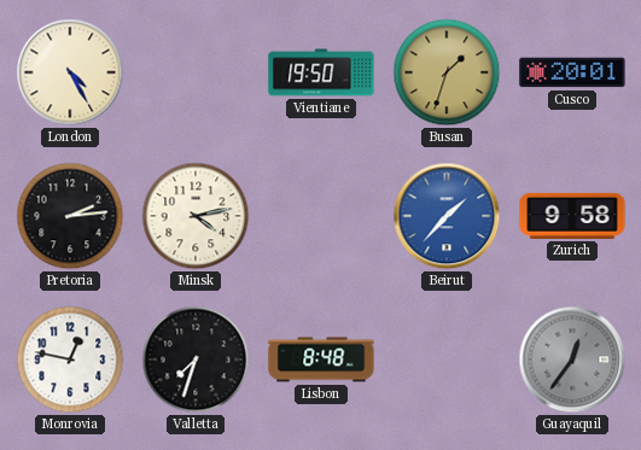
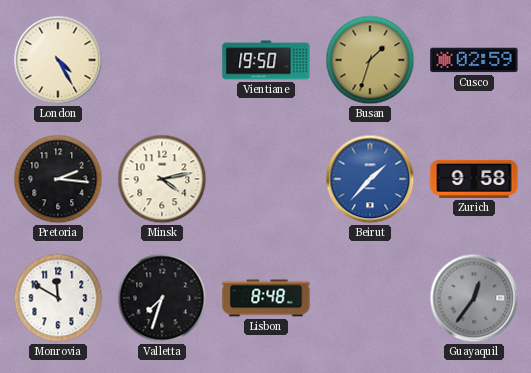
Cusco: 20:01 -> 02:59
Pretoria: 2:14 -> 2:16
Monrovia: 12:47 -> 11:50
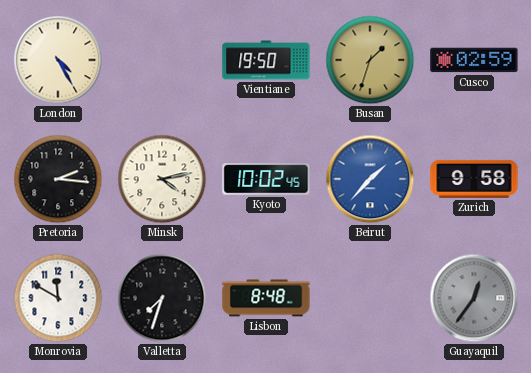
Kyoto: none -> 10:02
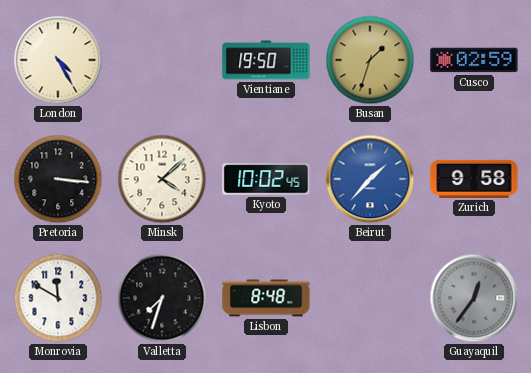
Pretoria: 2:16 -> 3:16
Minsk: 4:13 -> 4:08
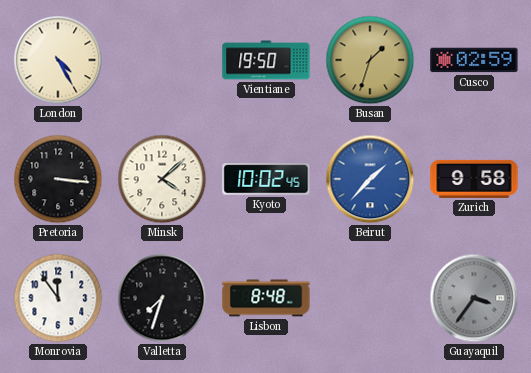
Monrovia: 11:50 -> 11:54
Guayaquil: 12:36 -> 3:36
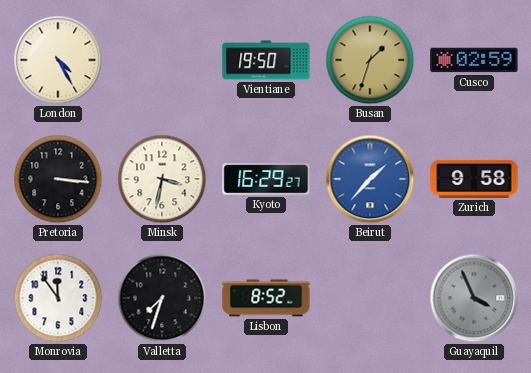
Minsk: 4:08 -> 3:32
Kyoto: 10:02 -> 16:29
Lisbon: 8:48 -> 8:52
Guayaquil: 3:36 -> 3:56
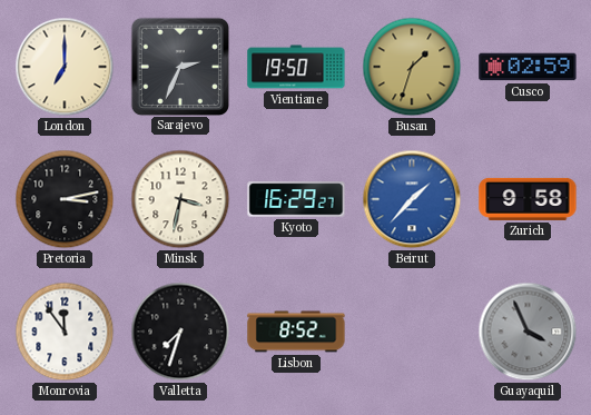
London: 4:25 -> 7:00
Sarajevo: none -> 2:34
Pretoria: 3:16 -> 3:13
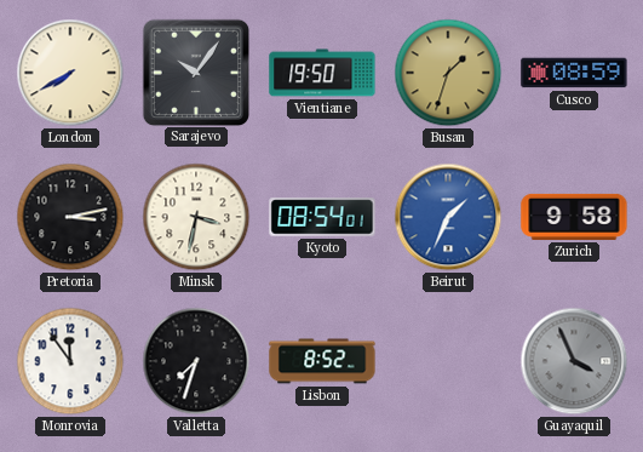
London: 7:00 -> 7:40
Sarajevo: 2:34 -> 10:06
Cusco: 02:59 -> 08:59
Kyoto: 16:29 -> 08:54
Beirut: 1:37 -> 1:34
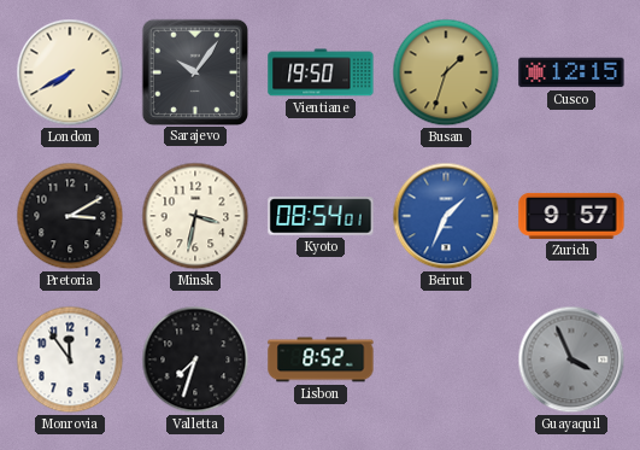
Cusco: 08:59 -> 12:15
Pretoria: 3:13 -> 3:10
Zurich: 9:58 -> 9:57
